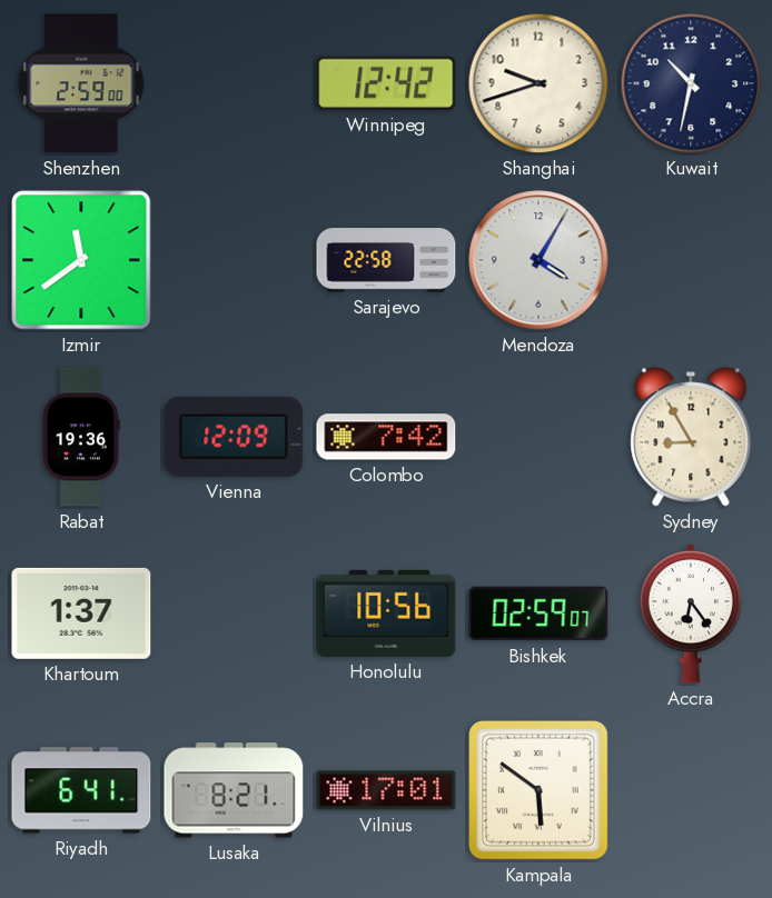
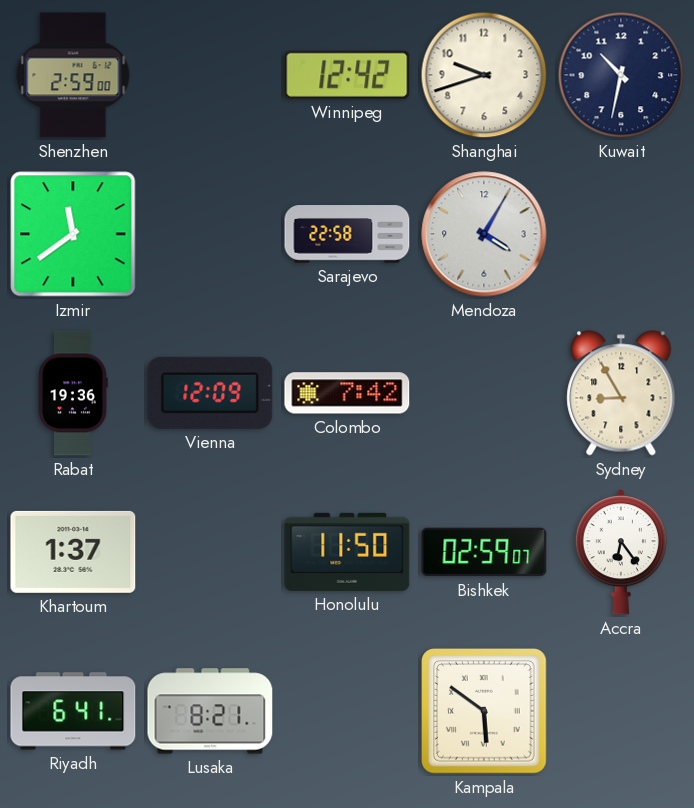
Honolulu: 10:56 -> 11:50
Vilnius: 17:01 -> none
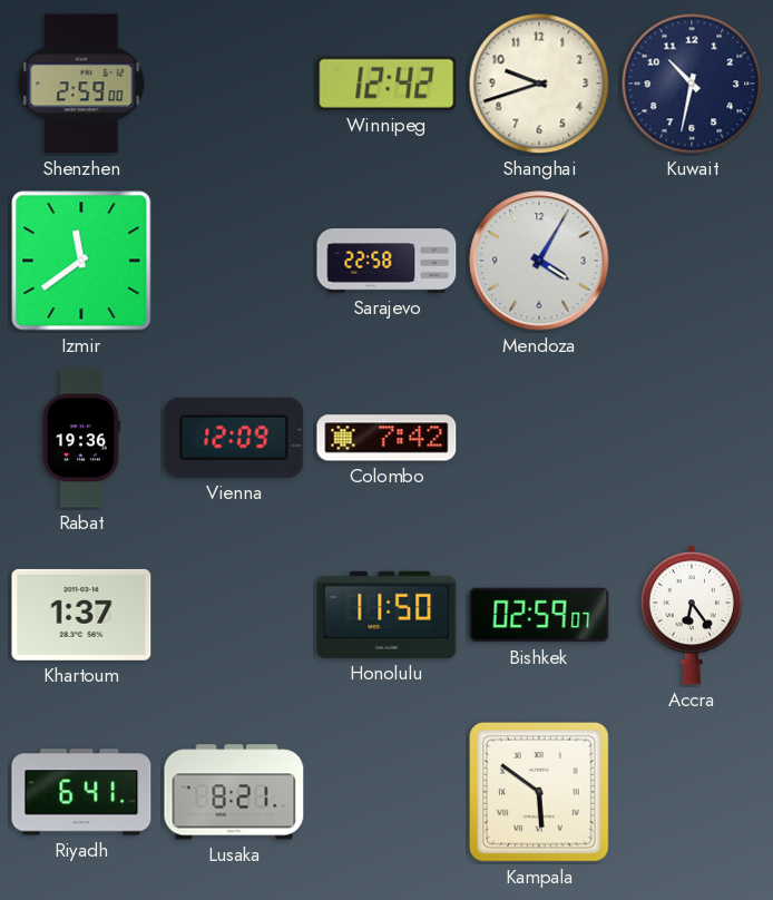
Sydney: 8:55 -> none
